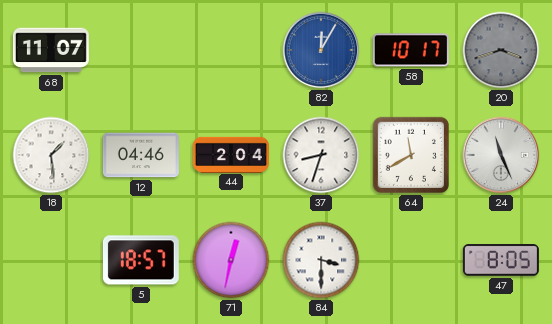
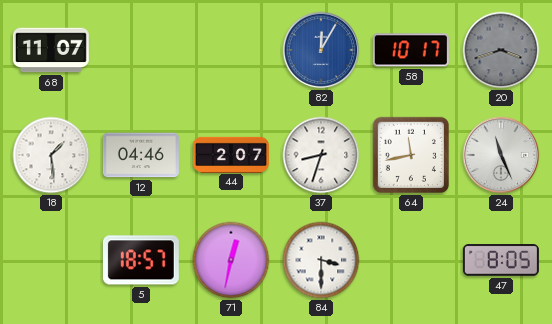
44: 2:04 -> 2:07
64: 11:40 -> 11:43
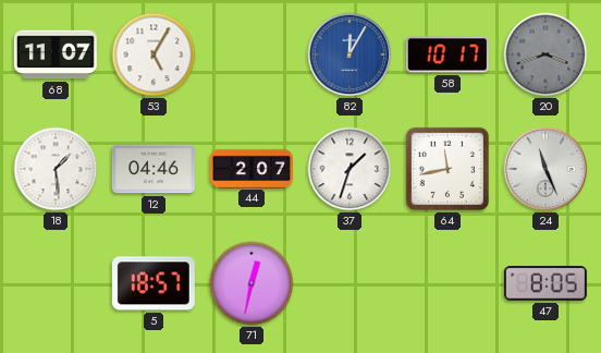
53: none -> 5:05
37: 8:33 -> 1:33
84: 3:30 -> none
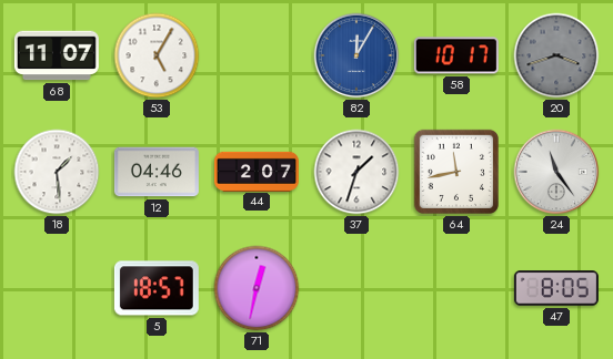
24: 11:26 -> 11:24
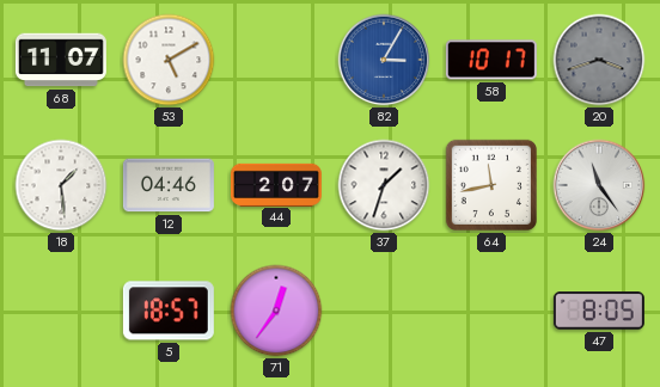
53: 5:05 -> 5:10
82: 12:05 -> 3:05
71: 12:32 -> 12:36
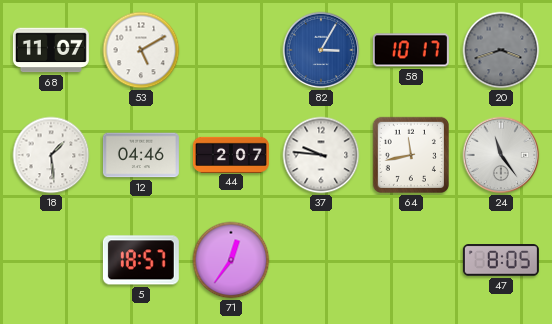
37: 1:33 -> 9:46
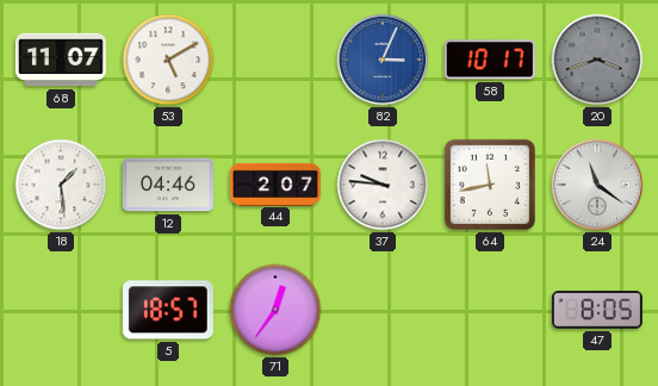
82: 3:05 -> 3:04
24: 11:24 -> 11:21
